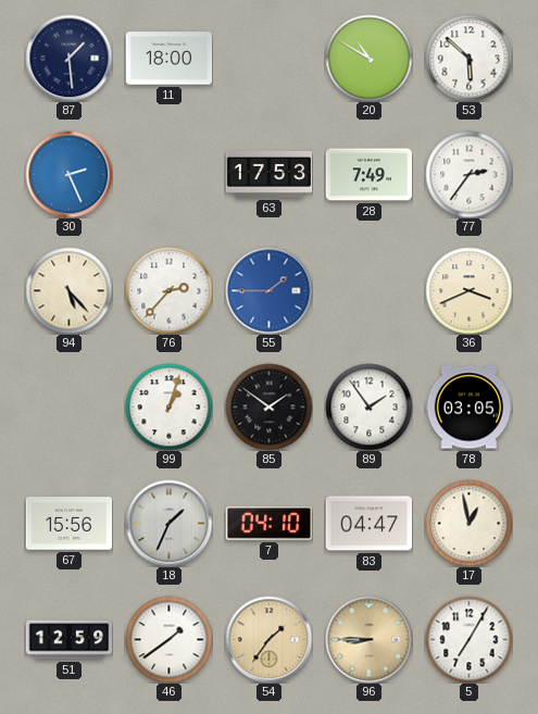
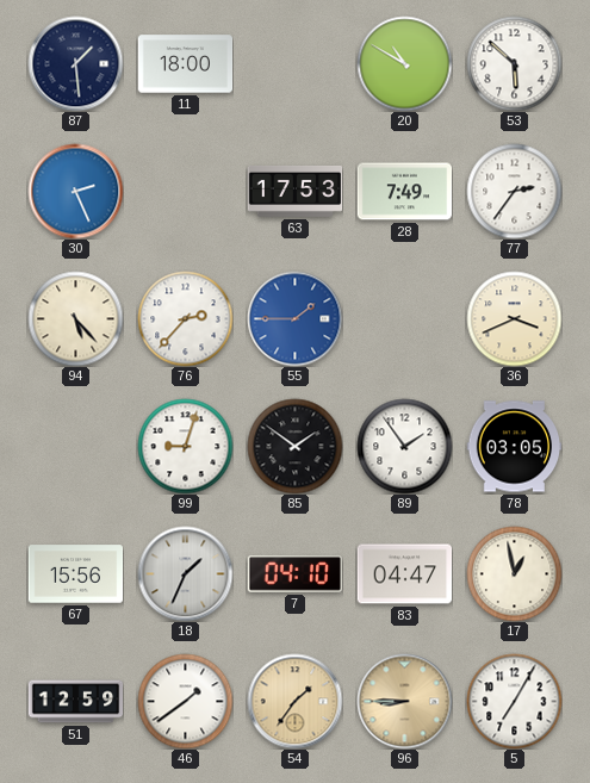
99: 1:03 -> 9:03
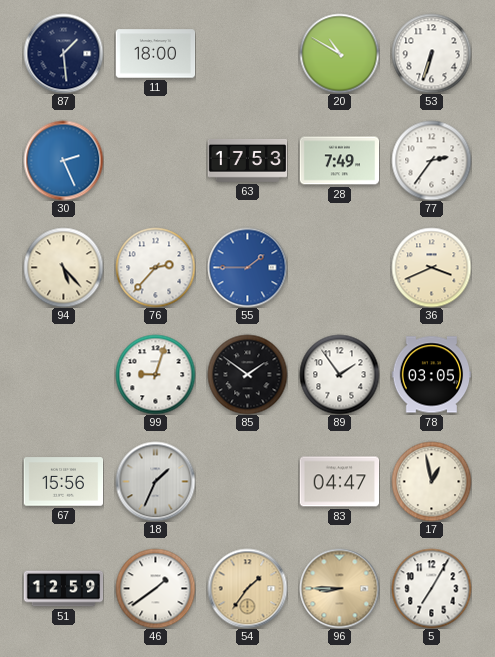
53: 5:52 -> 6:33
7: 04:10 -> none
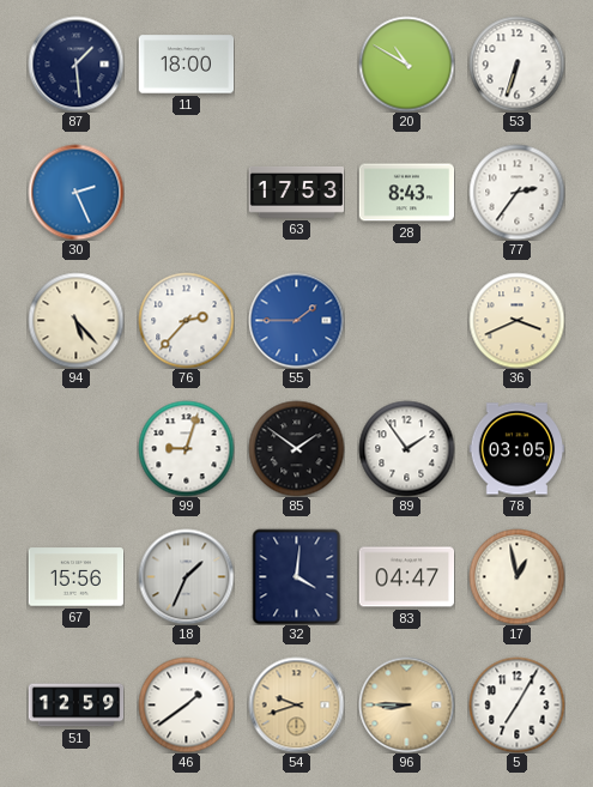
28: 7:49 -> 8:43
32: none -> 4:01
54: 1:36 -> 9:42
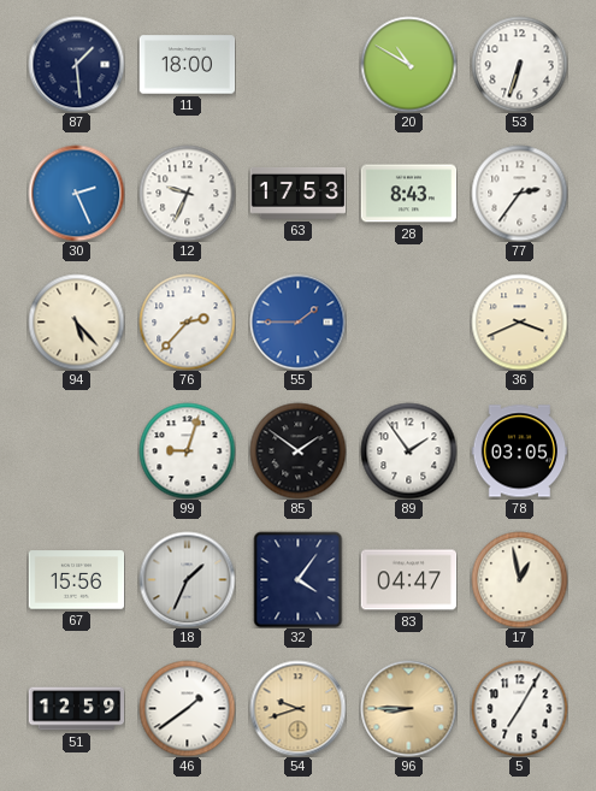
12: none -> 9:34
32: 4:01 -> 4:06
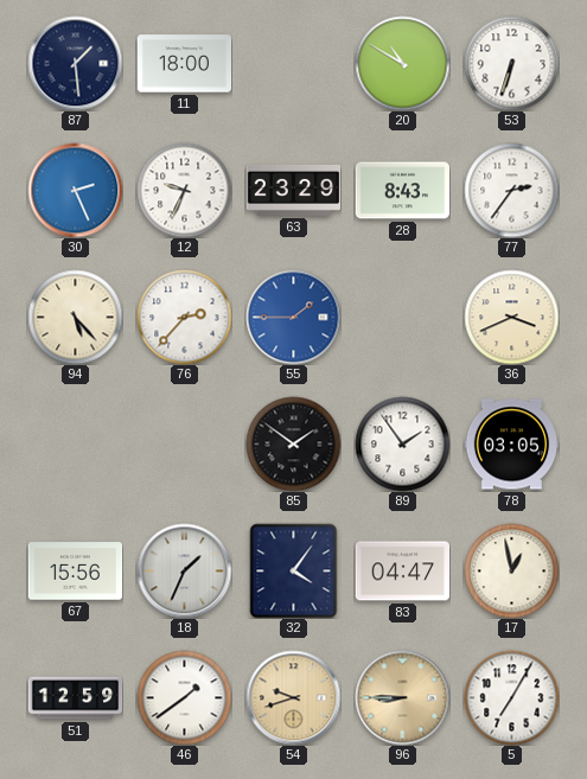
63: 17:53 -> 23:29
99: 9:03 -> none
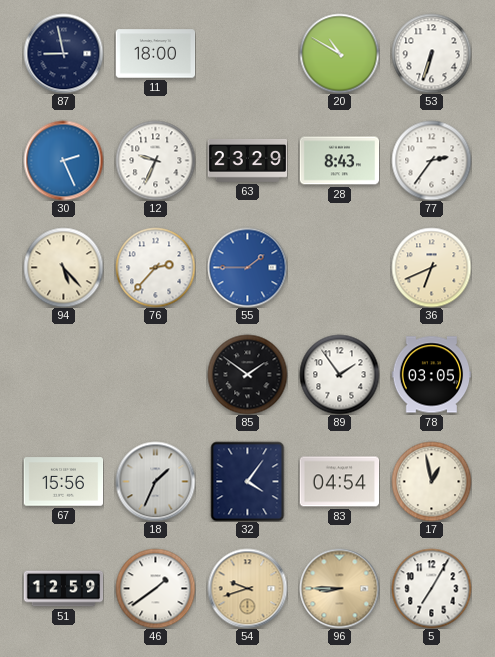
87: 1:29 -> 8:58
36: 3:41 -> 6:41
83: 04:47 -> 04:54
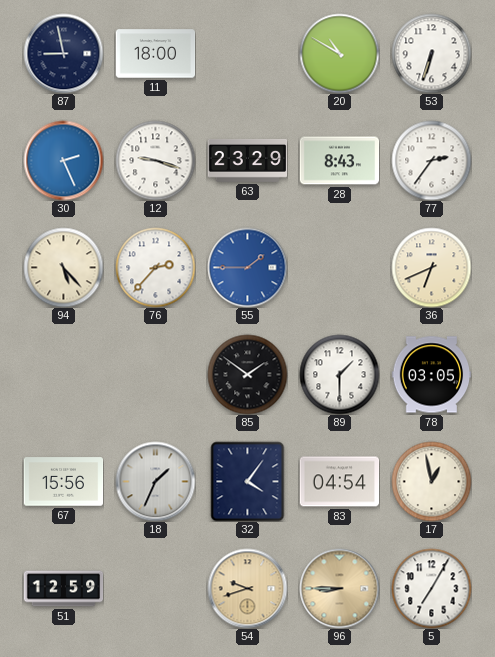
12: 9:34 -> 9:18
89: 1:54 -> 1:30
46: 1:39 -> none
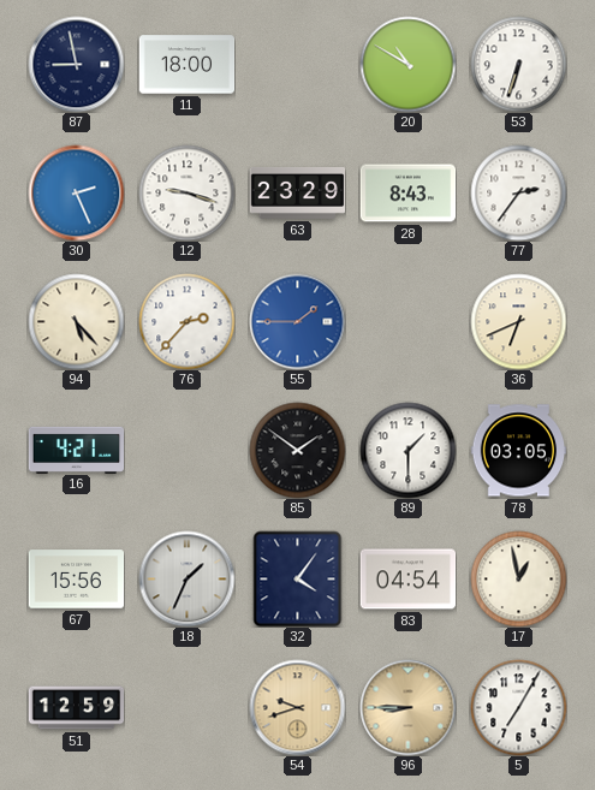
16: none -> 4:21
